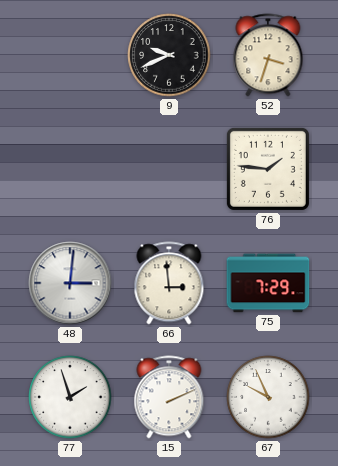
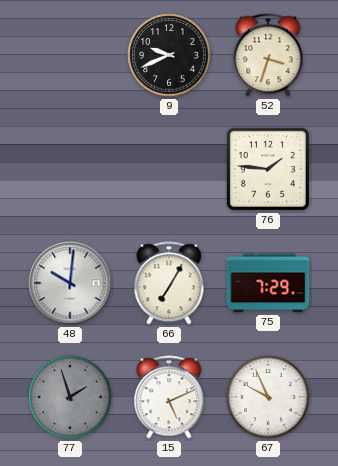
48: 3:01 -> 10:01
66: 2:59 -> 7:05
77 dial: white -> grey
15: 2:11 -> 5:11
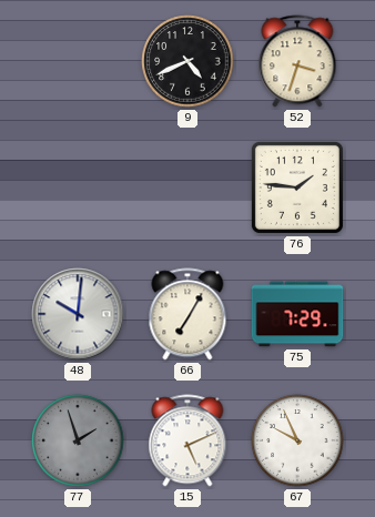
9: 9:41 -> 4:41
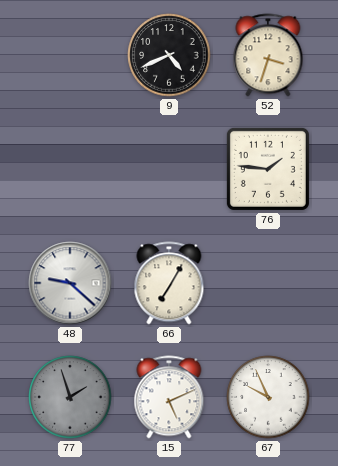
48: 10:01 -> 9:22
75: 7:29 -> none
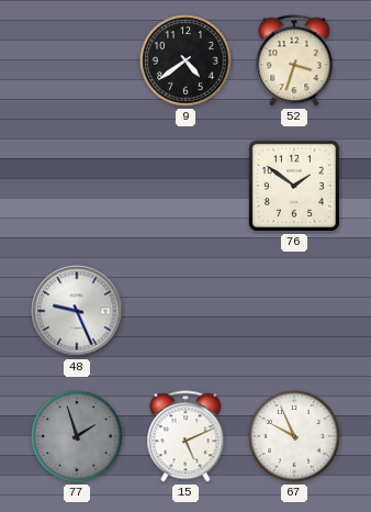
9: 4:41 -> 4:39
76: 1:46 -> 1:51
48: 9:22 -> 9:26
66: 7:05 -> none
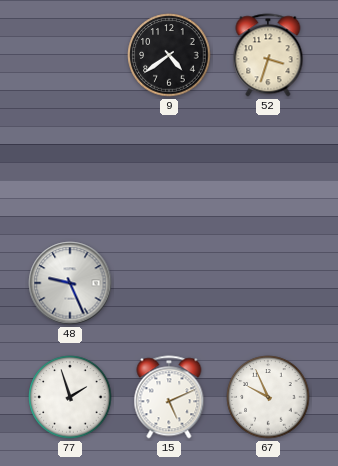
76: 1:51 -> none
77 dial: grey -> white
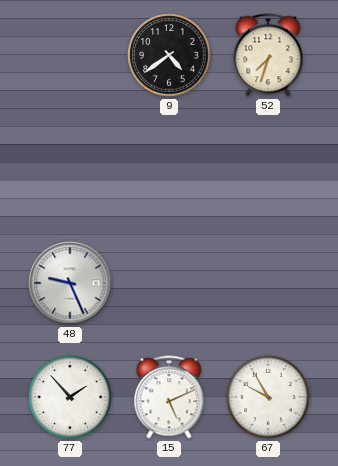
52: 3:33 -> 7:33
77: 1:57 -> 1:53
67: 9:56 -> 9:55
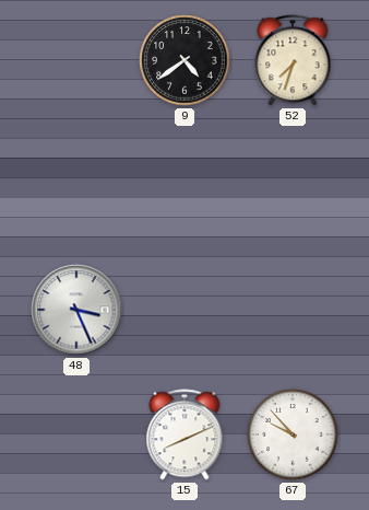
48: 9:26 -> 3:26
77: 1:53 -> none
15: 5:11 -> 8:11
67: 9:55 -> 9:53
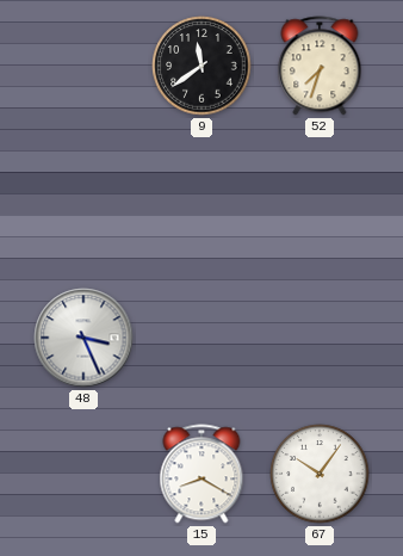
9: 4:39 -> 11:39
15: 8:11 -> 8:20
67: 9:53 -> 10:06
